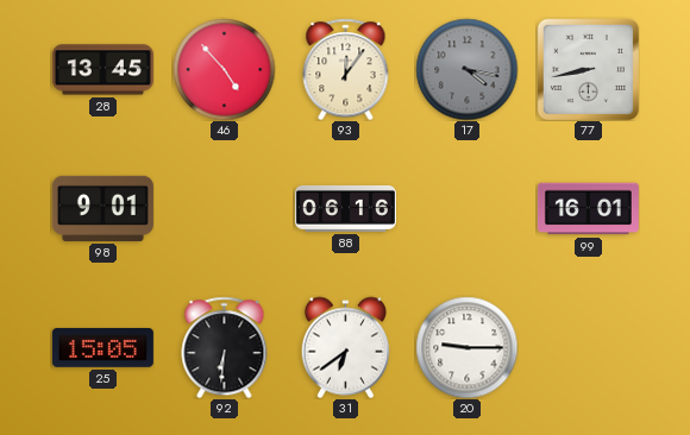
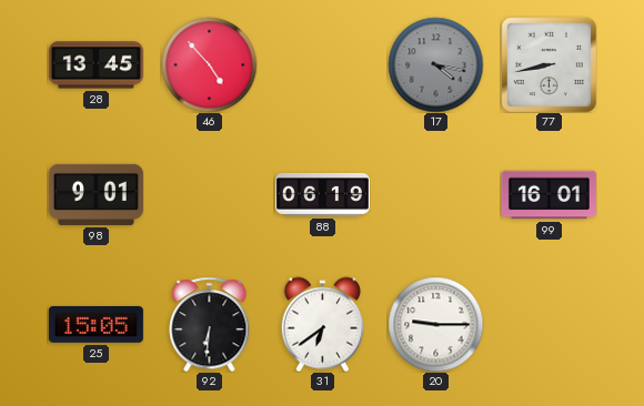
93: 12:06 -> none
88: 06:16 -> 06:19
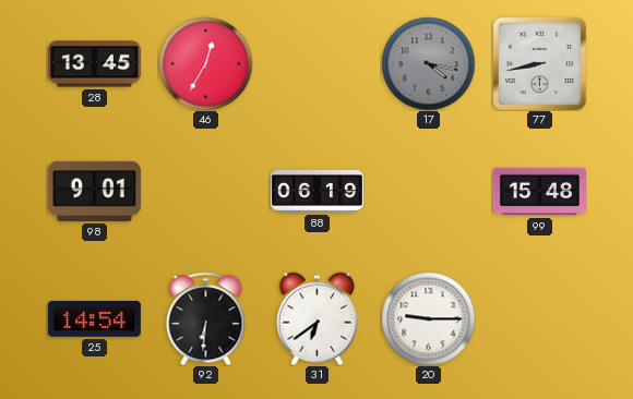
46: 4:53 -> 12:35
99: 16:01 -> 15:48
25: 15:05 -> 14:54
